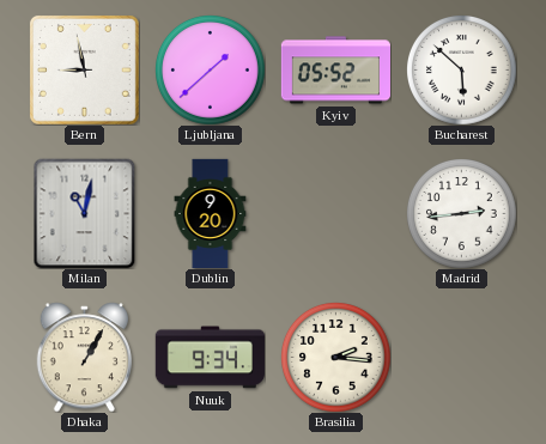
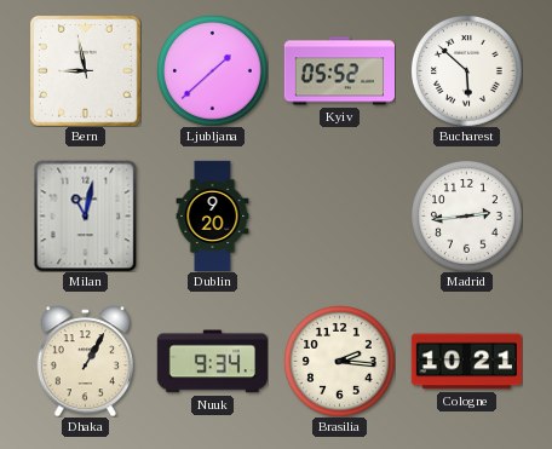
Cologne: none -> 10:21
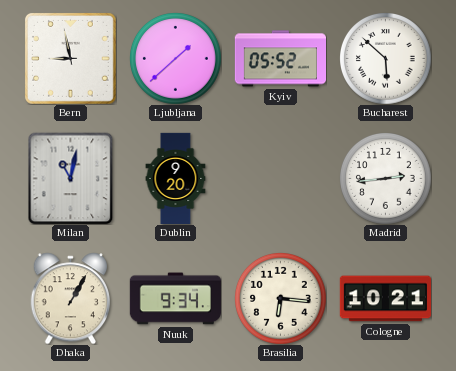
Brasilia: 2:16 -> 6:16
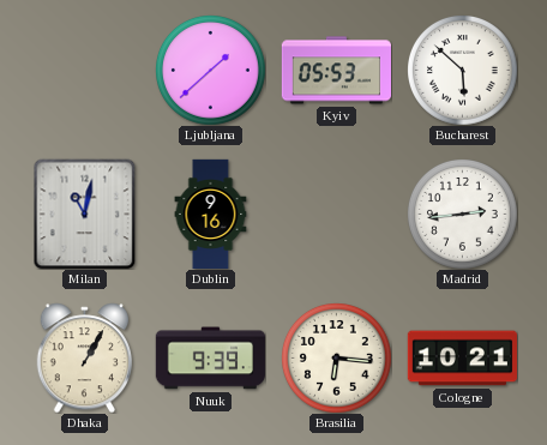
Bern: 8:58 -> none
Kyiv: 05:52 -> 05:53
Dublin: 9:20 -> 9:16
Nuuk: 9:34 -> 9:39
